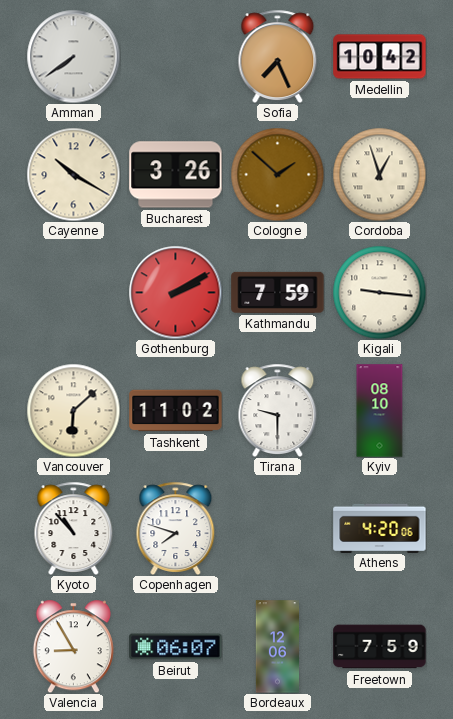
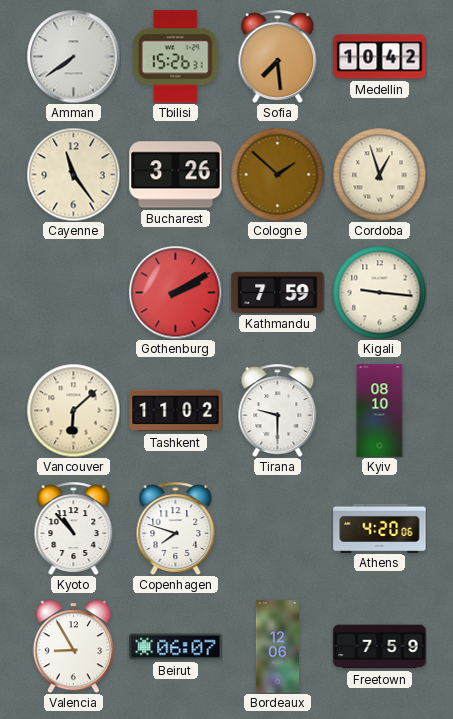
Tbilisi: none -> 15:26
Sofia: 7:26 -> 7:29
Cayenne: 10:20 -> 11:24
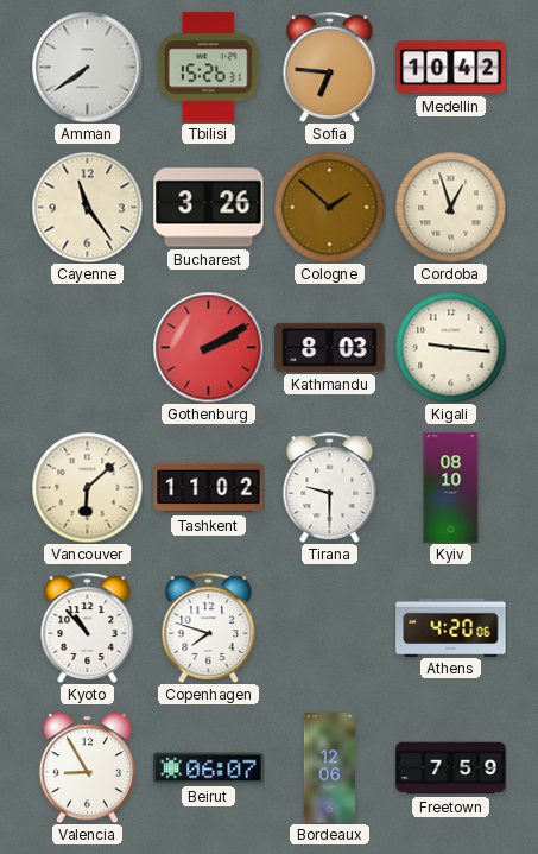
Sofia: 7:29 -> 6:46
Kathmandu: 7:59 -> 8:03
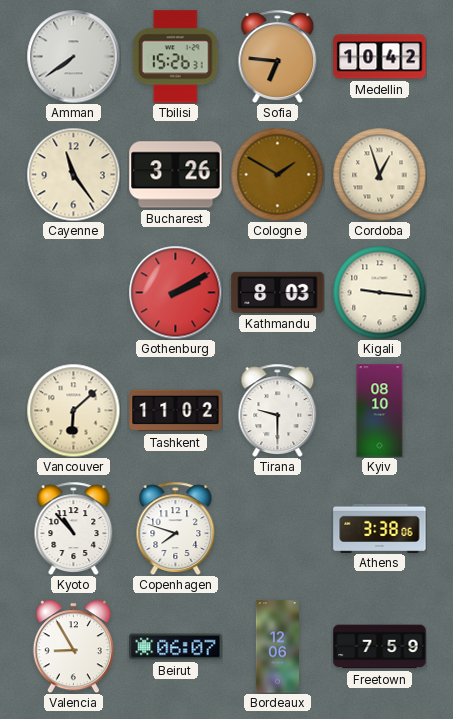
Cologne: 1:52 -> 1:50
Athens: 4:20 -> 3:38
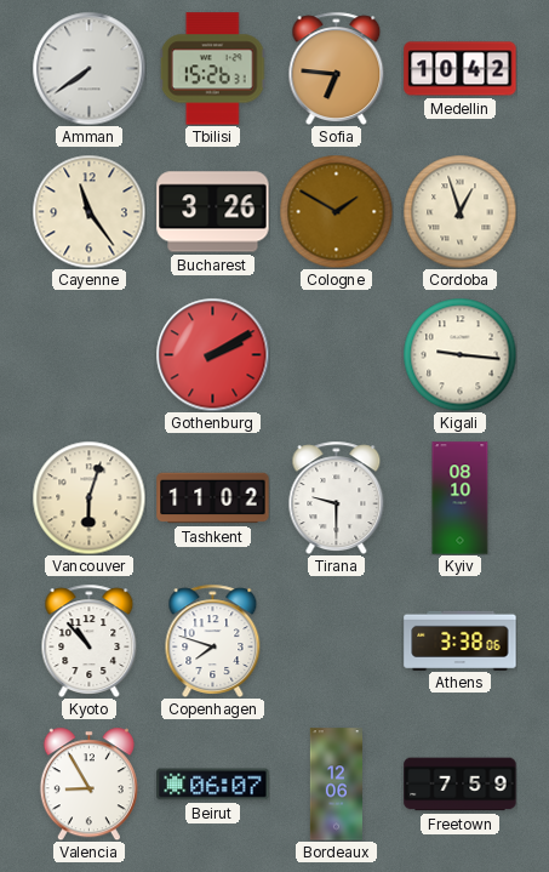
Kathmandu: 8:03 -> none
Vancouver: 6:08 -> 6:03
